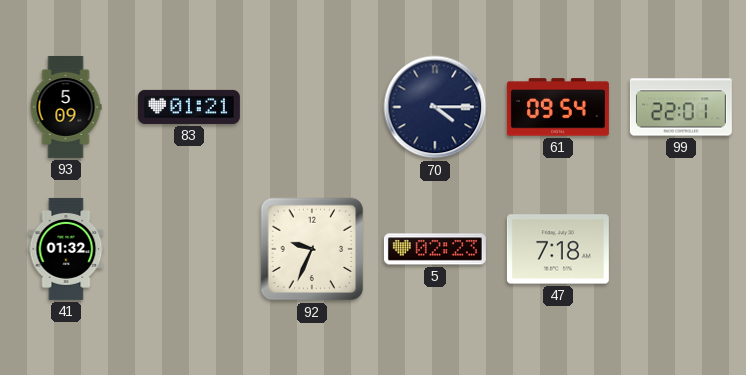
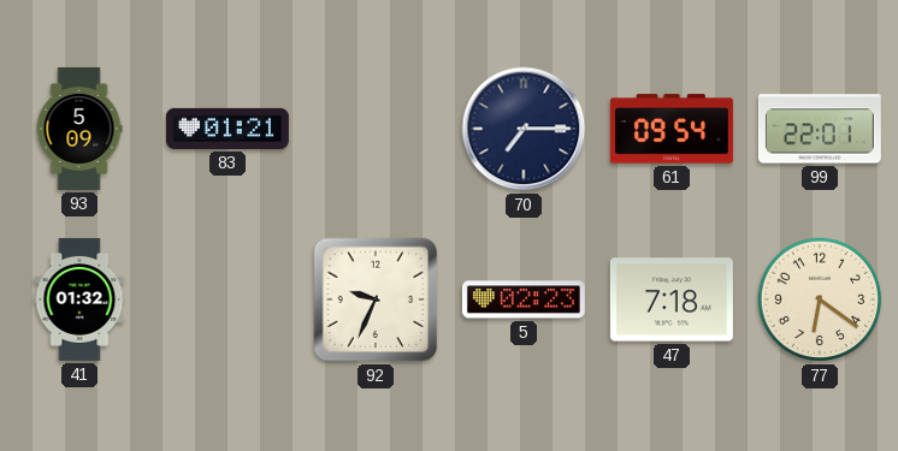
70: 4:15 -> 7:15
77: none -> 6:21
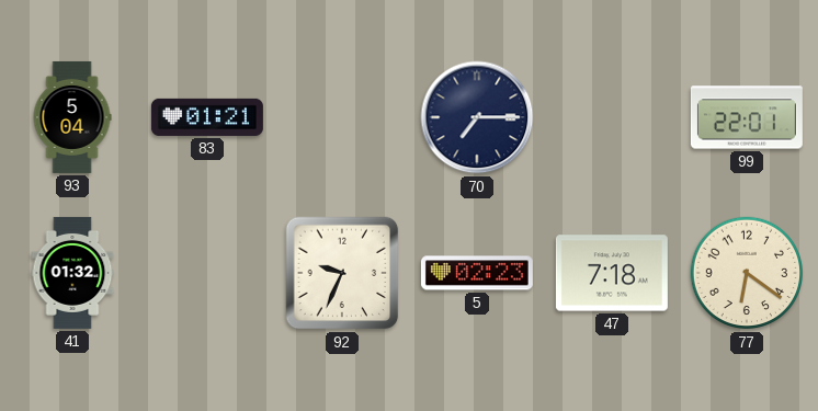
93: 5:09 -> 5:04
61: 09:54 -> none
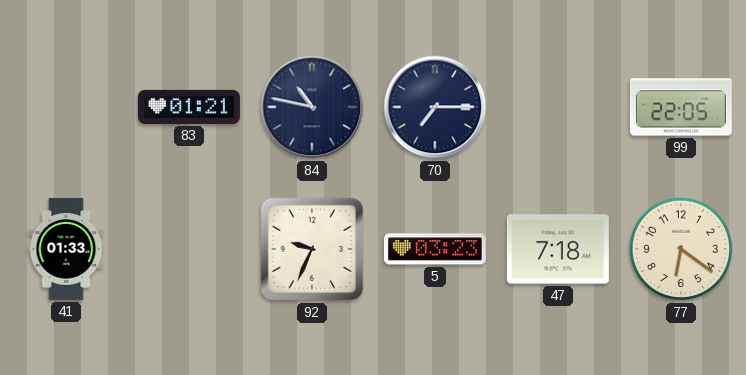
93: 5:04 -> none
84: none -> 10:47
99: 22:01 -> 22:05
41: 01:32 -> 01:33
5: 02:23 -> 03:23
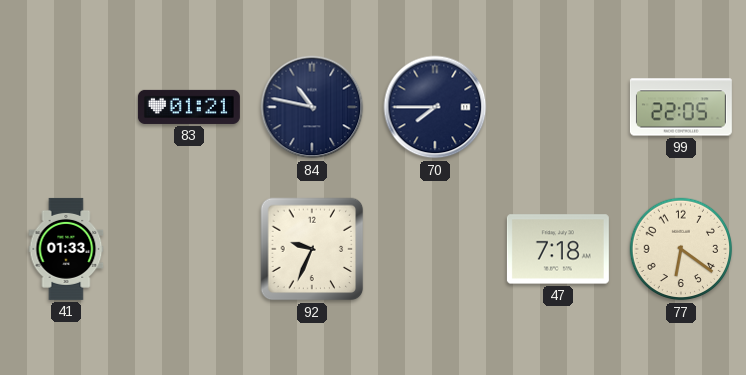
70: 7:15 -> 7:45
5: 03:23 -> none
